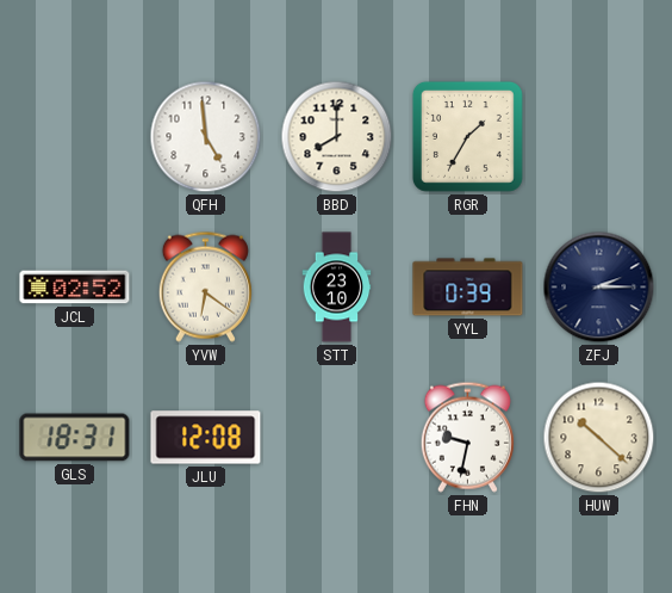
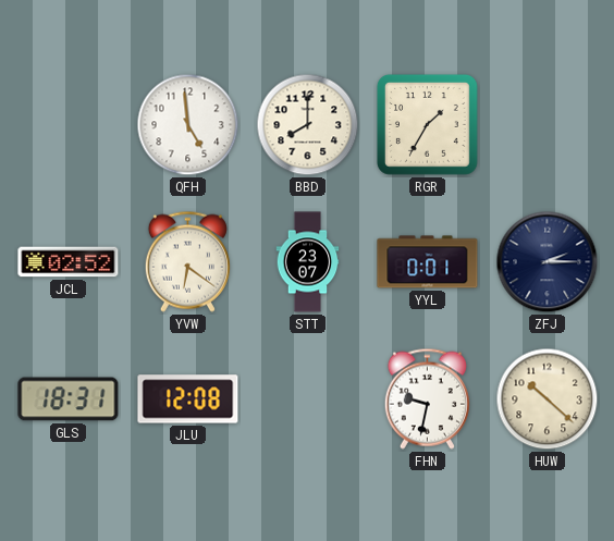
STT: 23:10 -> 23:07
YYL: 0:39 -> 0:01
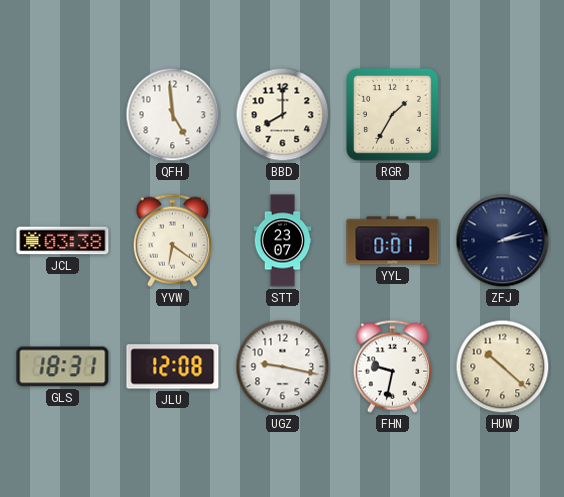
JCL: 02:52 -> 03:38
ZFJ: 2:15 -> 2:13
UGZ: none -> 9:17
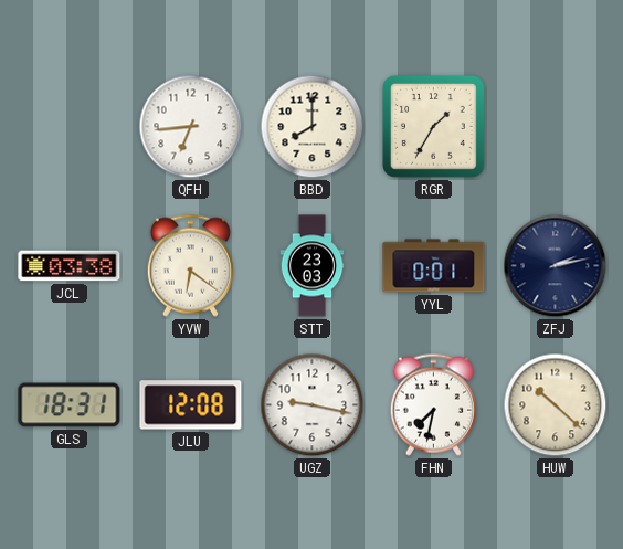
QFH: 4:59 -> 6:44
STT: 23:07 -> 23:03
FHN: 9:32 -> 7:32
